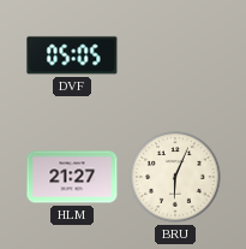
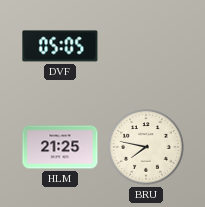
HLM: 21:27 -> 21:25
BRU: 6:04 -> 7:47
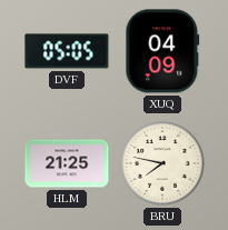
XUQ: none -> 04:09
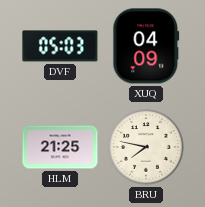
DVF: 05:05 -> 05:03
